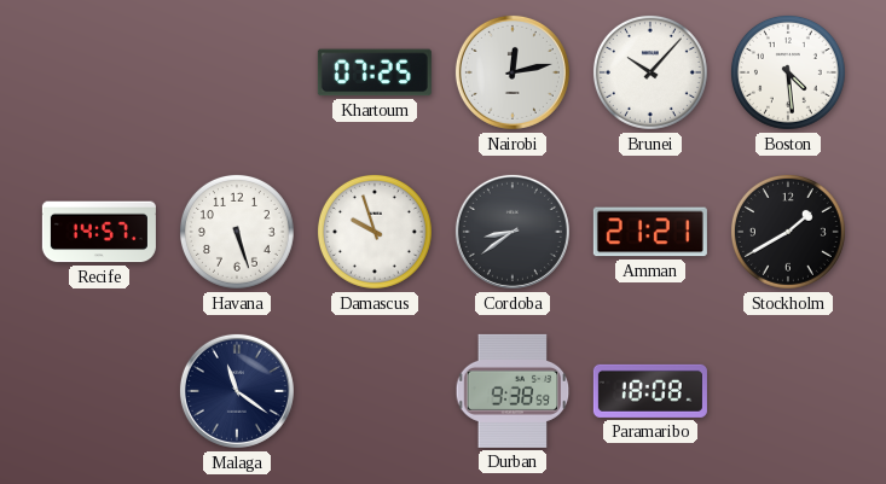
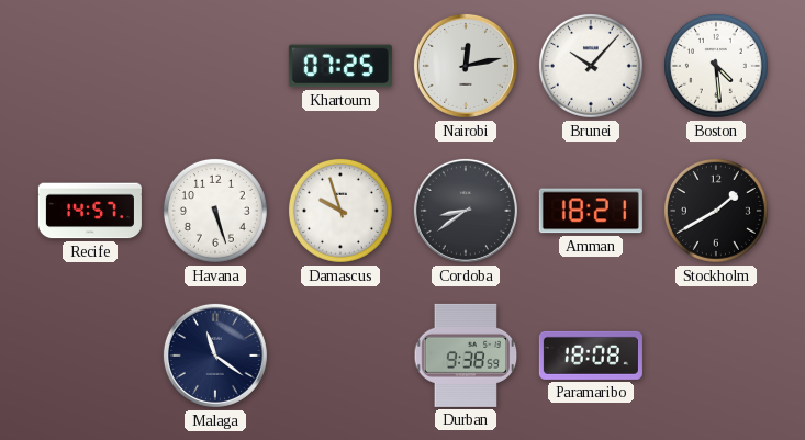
Amman: 21:21 -> 18:21
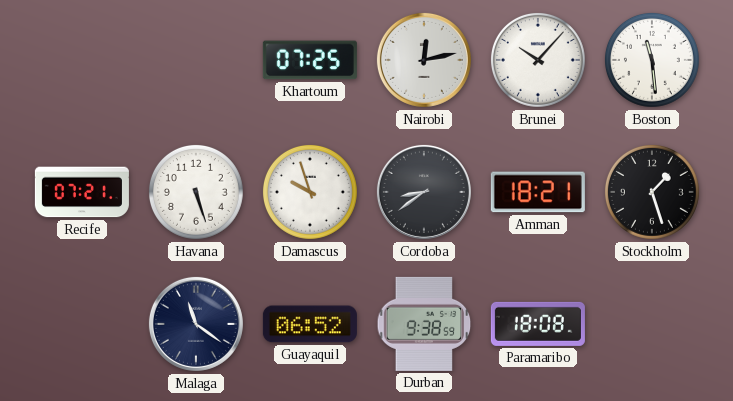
Boston: 4:29 -> 11:29
Recife: 14:57 -> 07:21
Stockholm: 1:40 -> 1:27
Guayaquil: none -> 06:52
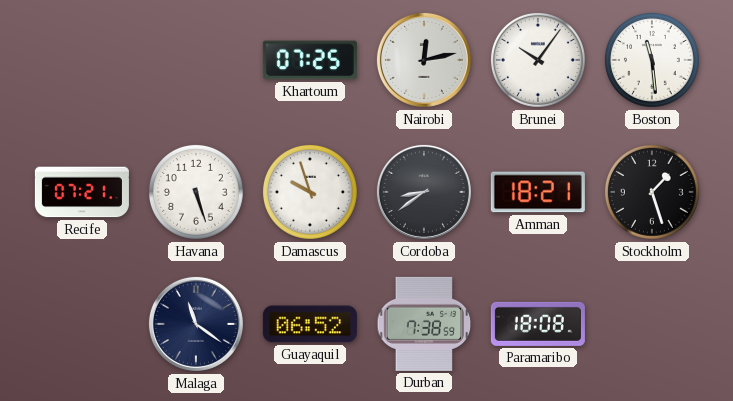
Brunei: 10:07 -> 10:06
Durban: 9:38 -> 7:38
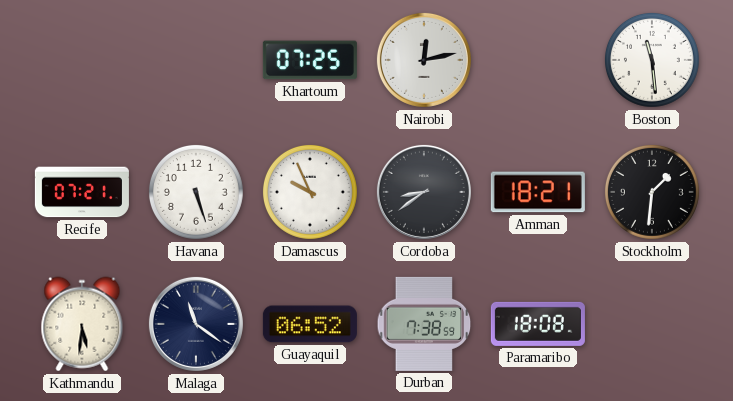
Brunei: 10:06 -> none
Damascus: 9:57 -> 9:56
Stockholm: 1:27 -> 1:31
Kathmandu: none -> 5:31
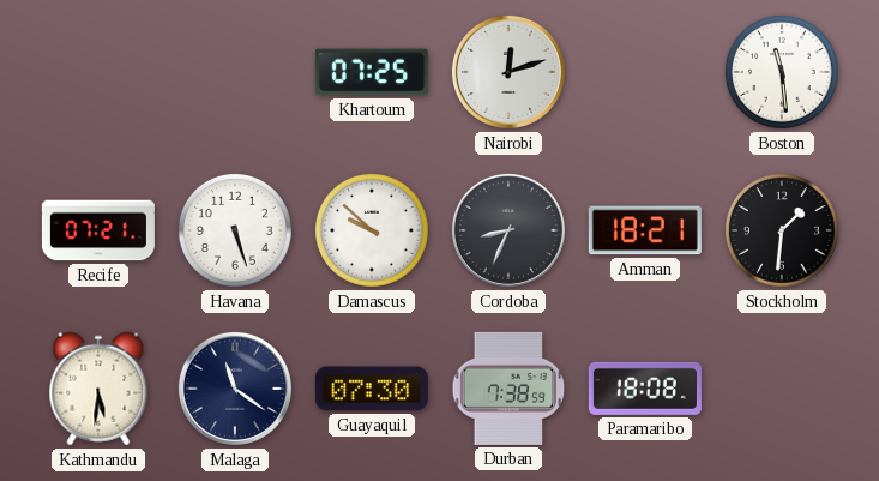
Nairobi: 12:13 -> 12:12
Damascus: 9:56 -> 9:52
Cordoba: 8:39 -> 8:34
Guayaquil: 06:52 -> 07:30
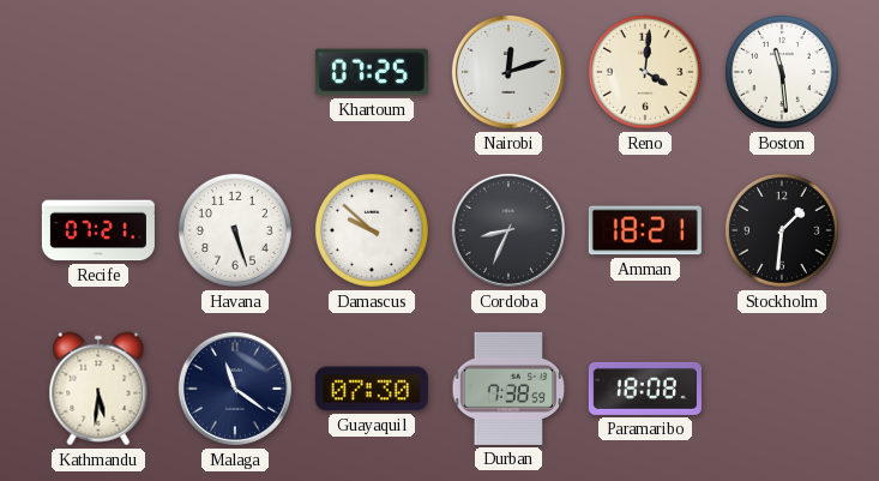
Reno: none -> 4:01
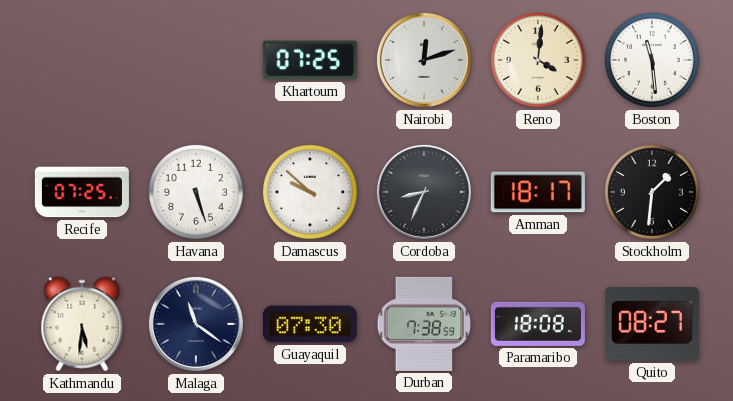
Recife: 07:21 -> 07:25
Amman: 18:21 -> 18:17
Quito: none -> 08:27
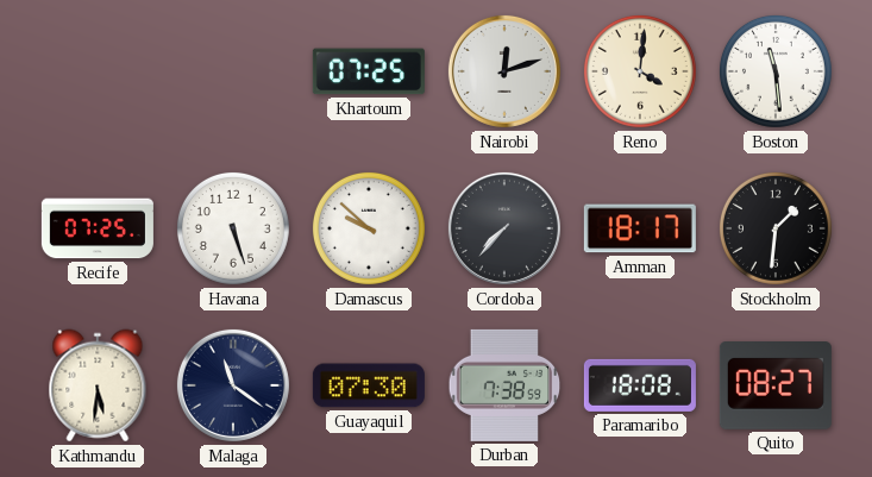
Cordoba: 8:34 -> 7:37
